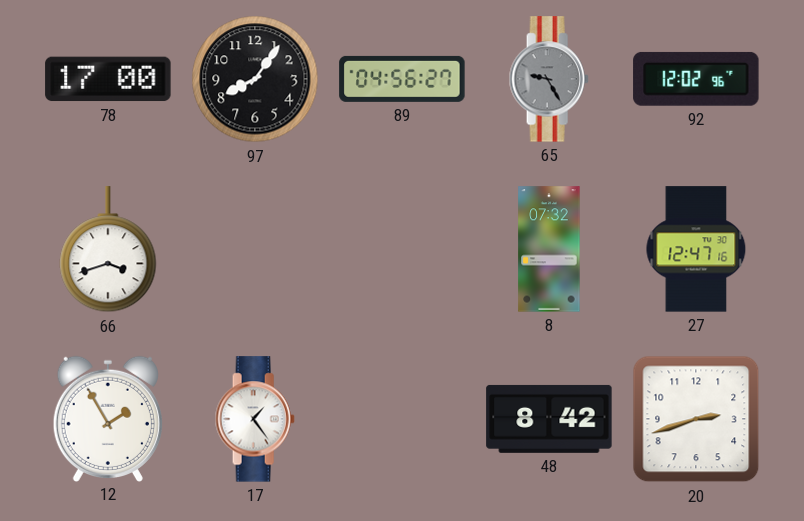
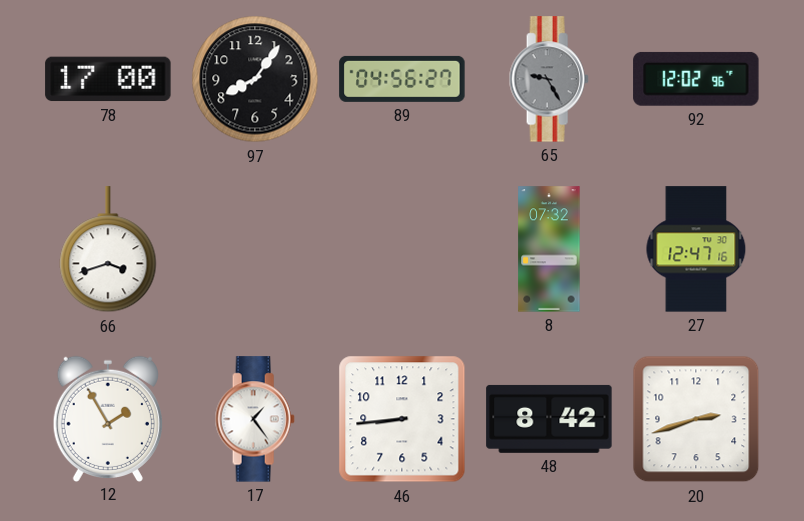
46: none -> 8:44
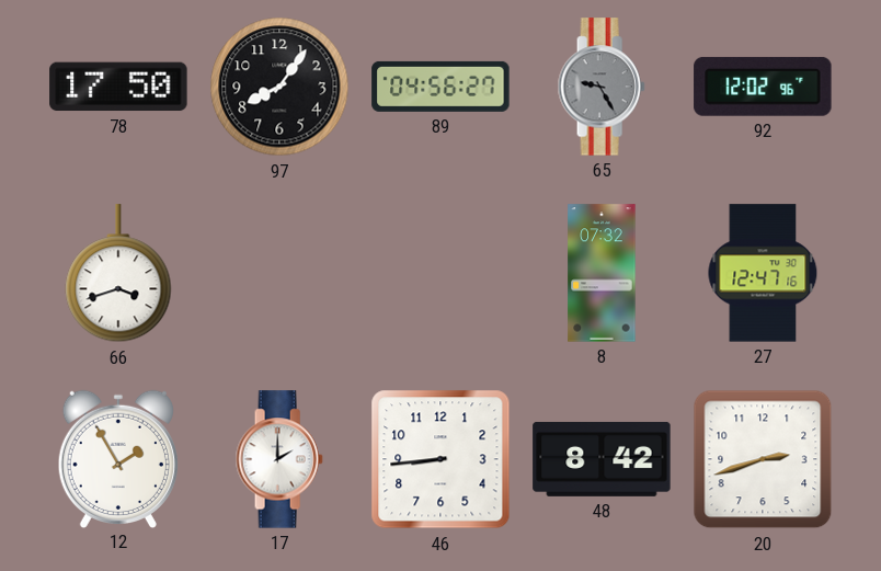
78: 17:00 -> 17:50
17: 1:24 -> 2:00
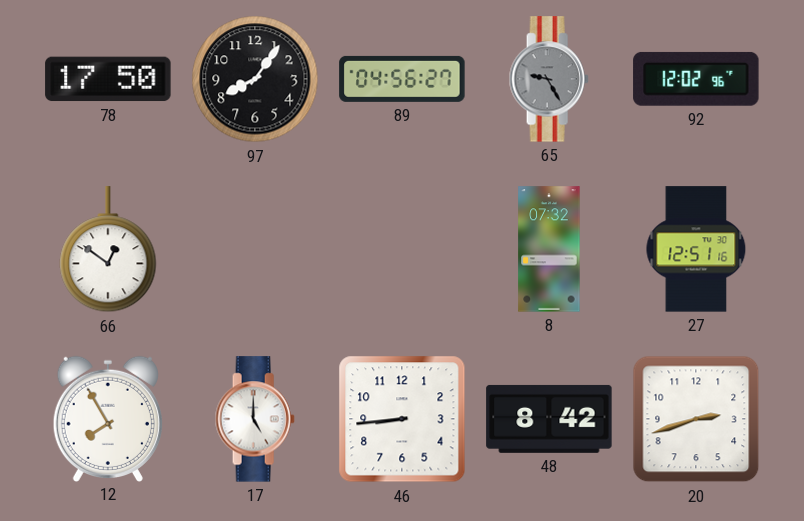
66: 3:42 -> 12:51
27: 12:47 -> 12:51
12: 1:55 -> 7:55
17: 2:00 -> 5:00
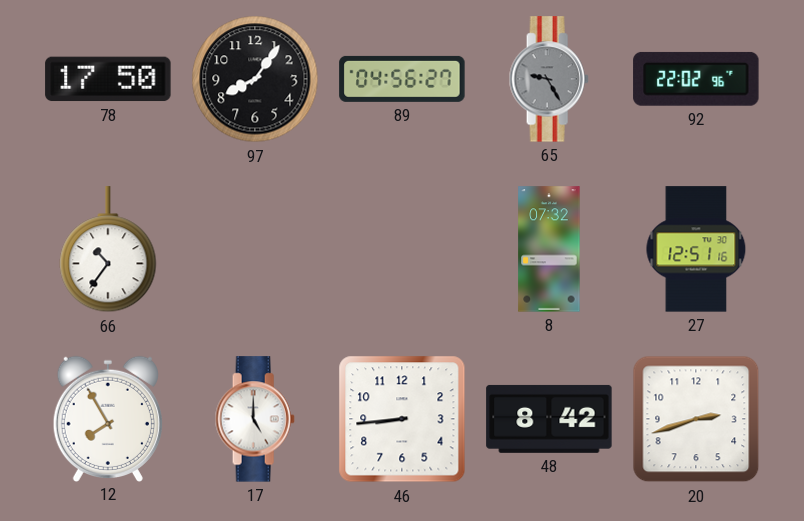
92: 12:02 -> 22:02
66: 12:51 -> 10:36
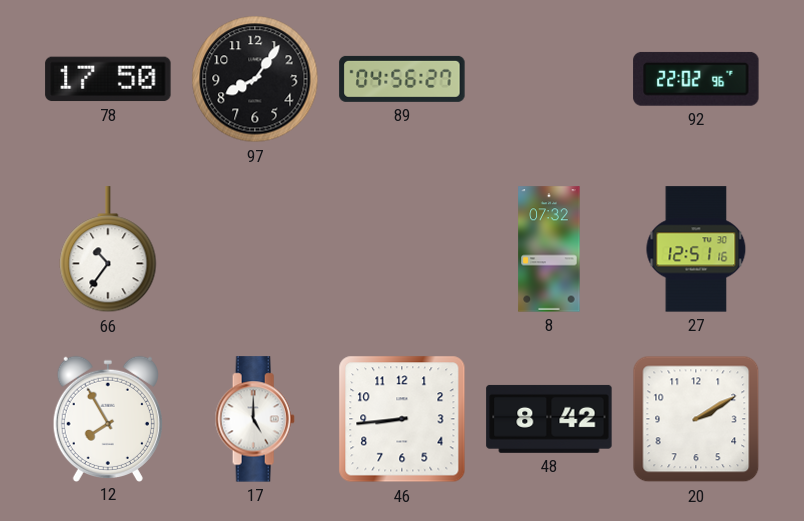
65: 9:25 -> none
20: 2:42 -> 2:10
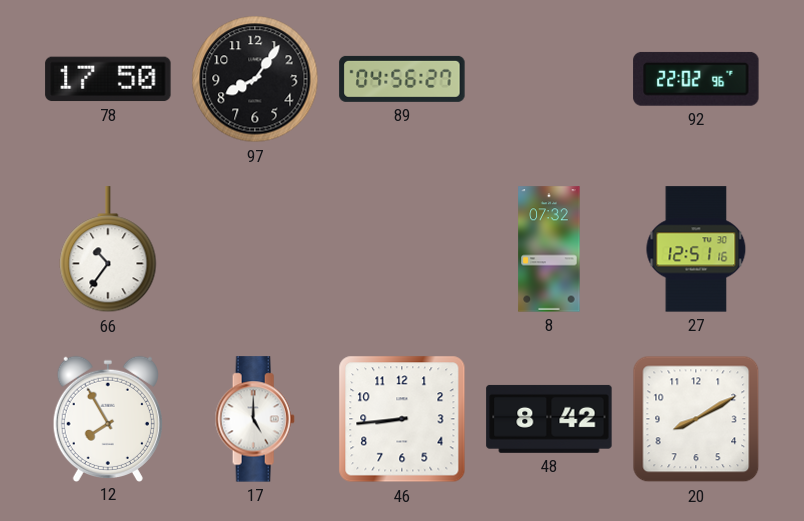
20: 2:10 -> 8:10
